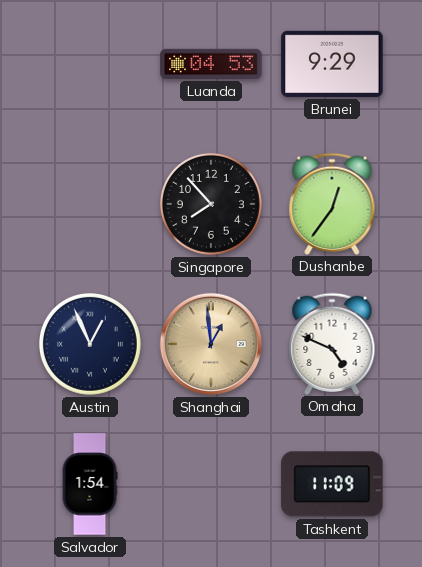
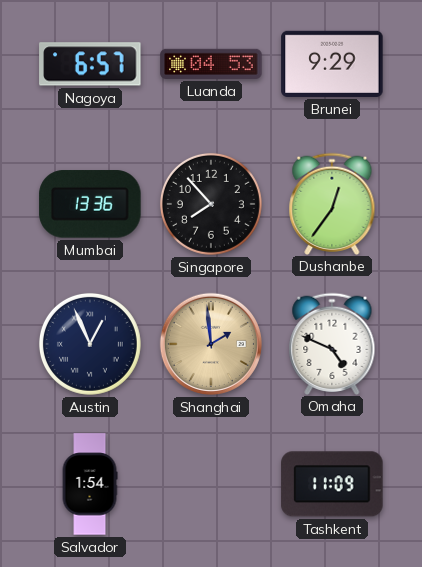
Nagoya: none -> 6:57
Mumbai: none -> 13:36
Shanghai: 12:59 -> 1:59
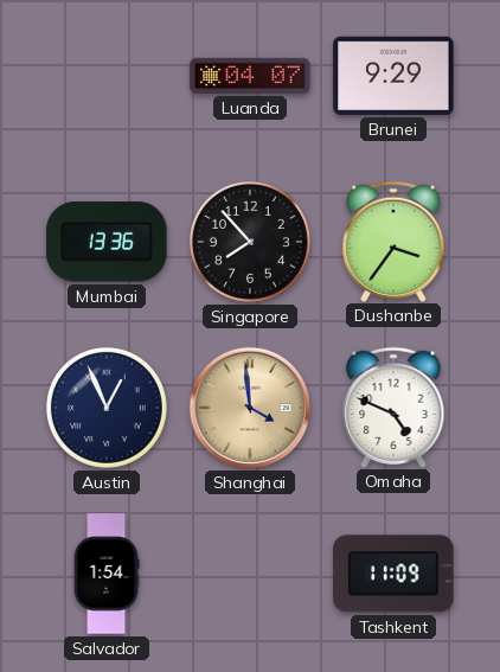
Nagoya: 6:57 -> none
Luanda: 04:53 -> 04:07
Dushanbe: 12:36 -> 3:36
Shanghai: 1:59 -> 3:59
